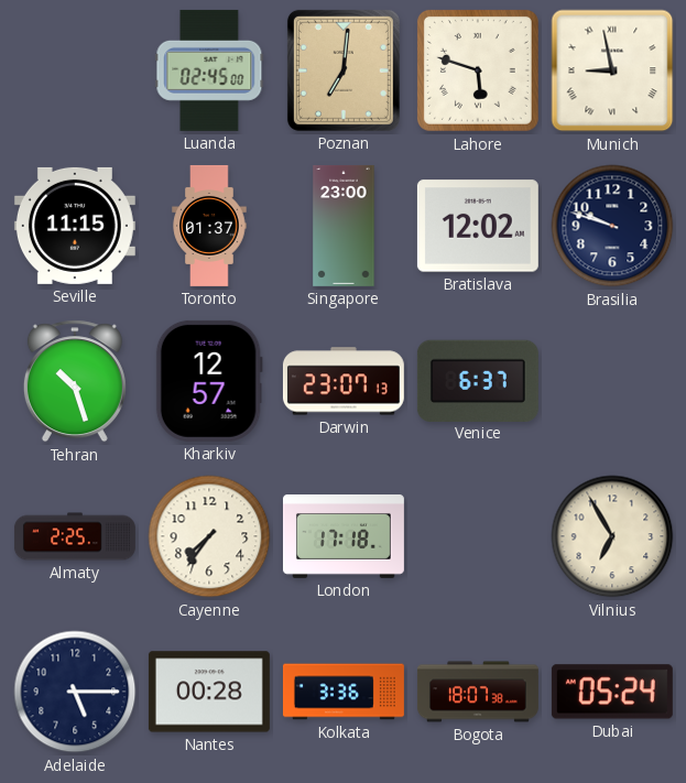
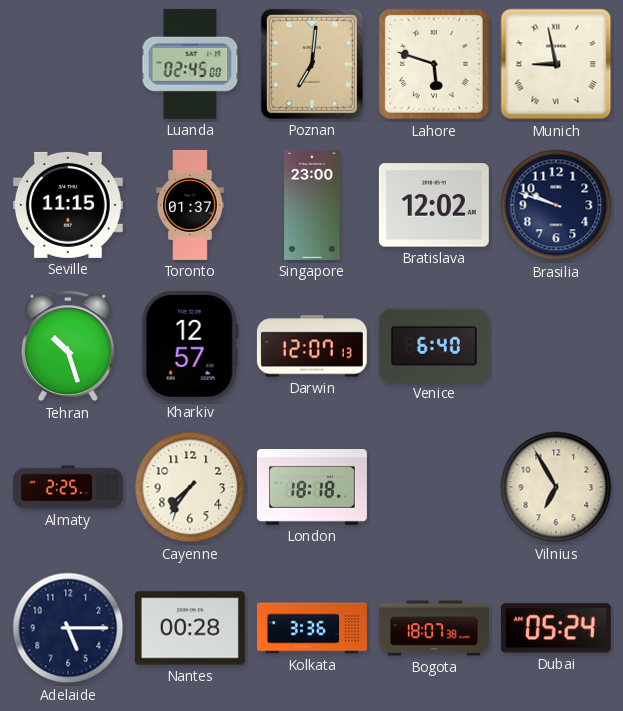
Darwin: 23:07 -> 12:07
Venice: 6:37 -> 6:40
London: 17:18 -> 18:18
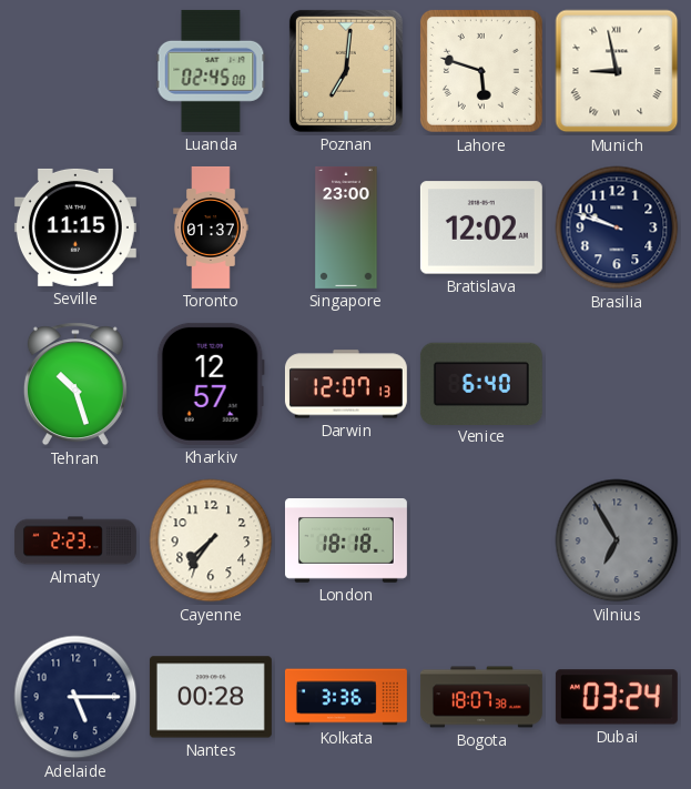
Almaty: 2:25 -> 2:23
Vilnius dial: cream -> grey
Dubai: 05:24 -> 03:24
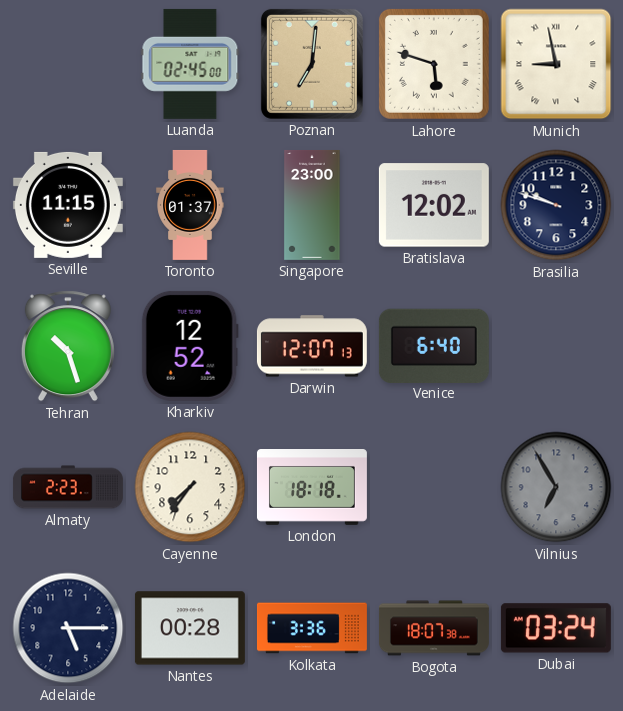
Kharkiv: 12:57 -> 12:52
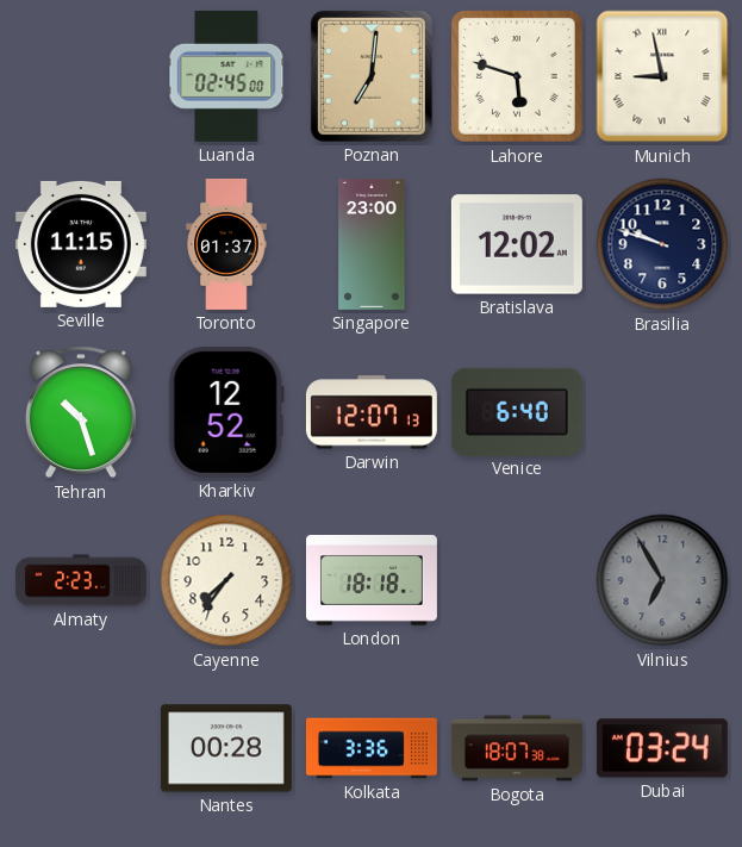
Adelaide: 5:15 -> none
